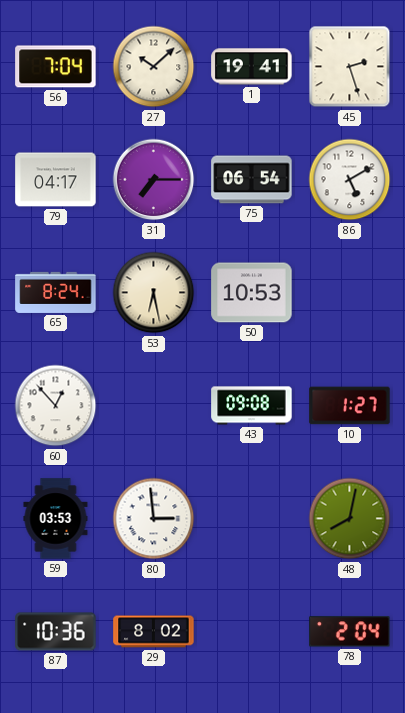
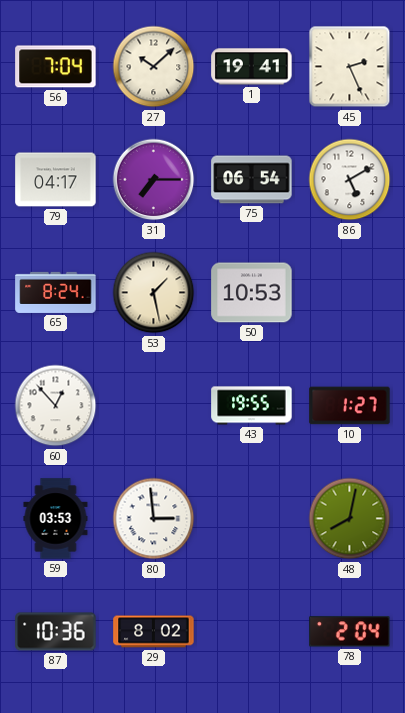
45: 2:27 -> 2:26
53: 6:28 -> 1:28
43: 09:08 -> 19:55
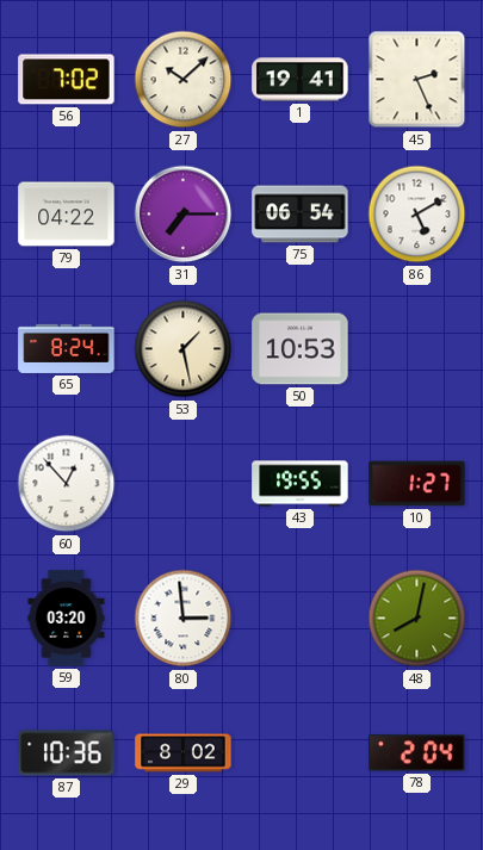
56: 7:04 -> 7:02
79: 04:17 -> 04:22
59: 03:53 -> 03:20
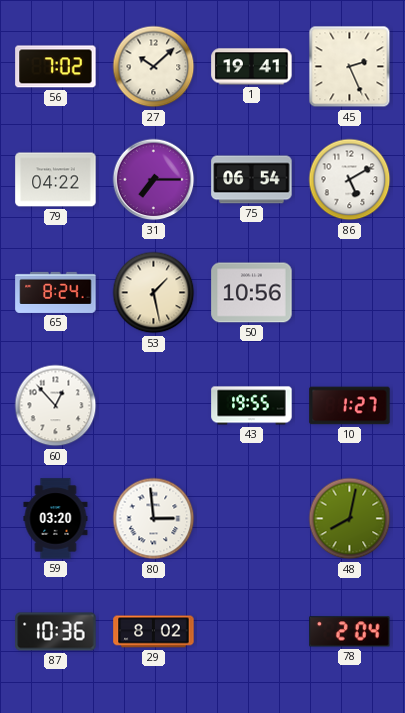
50: 10:53 -> 10:56
